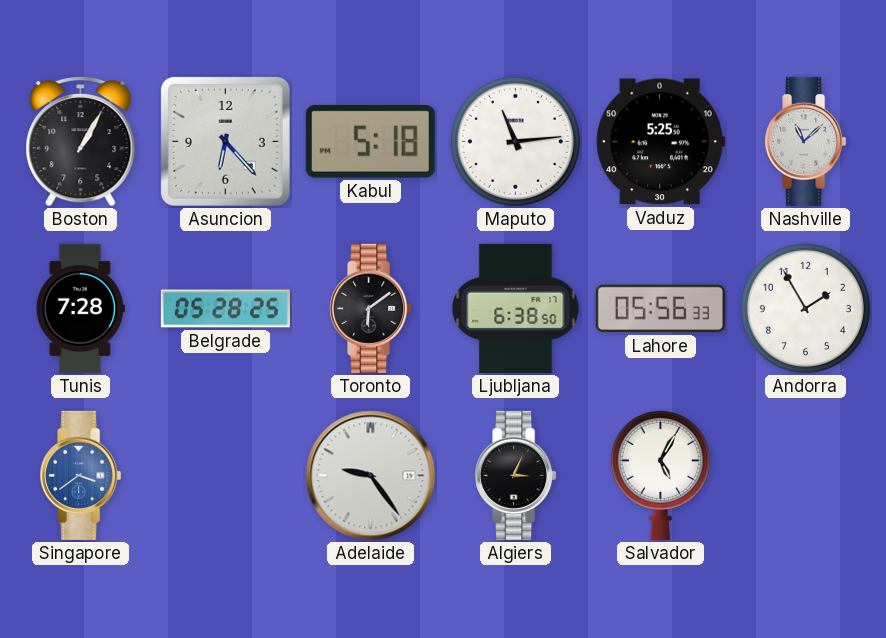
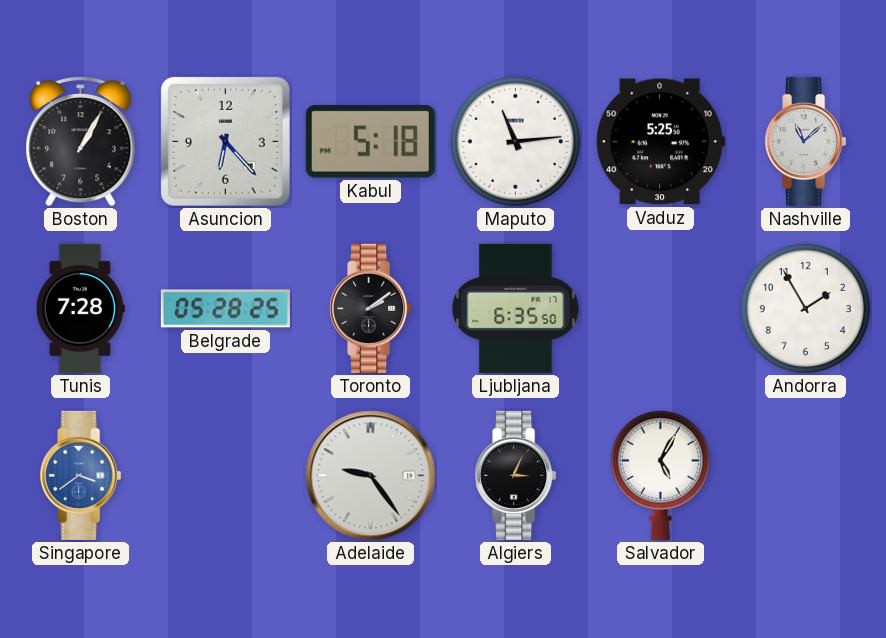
Toronto: 6:09 -> 2:09
Ljubljana: 6:38 -> 6:35
Lahore: 05:56 -> none
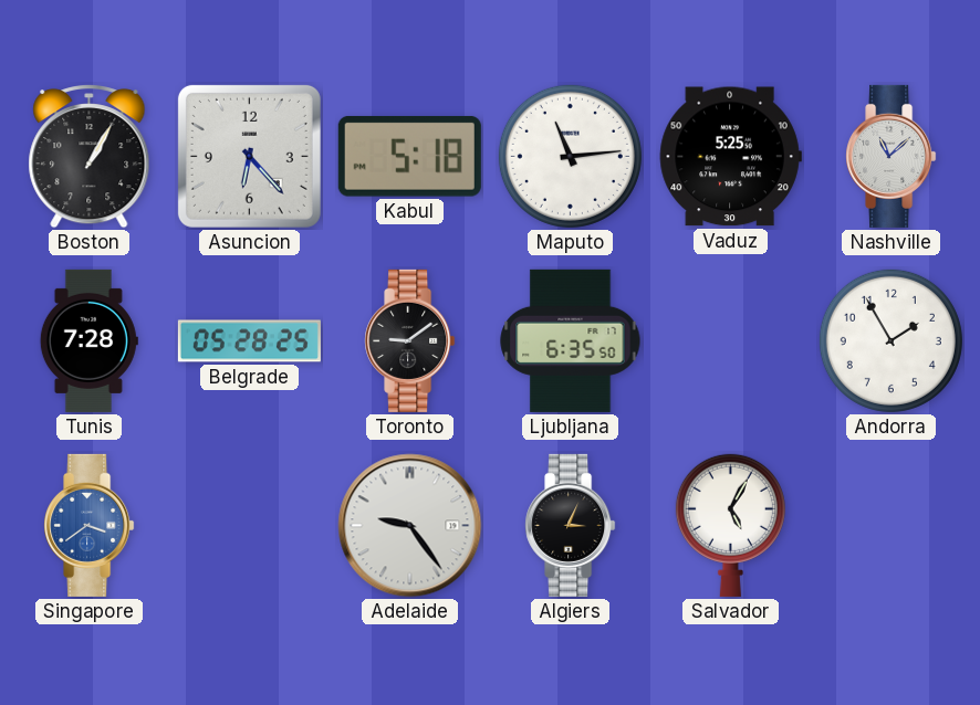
Toronto: 2:09 -> 9:09
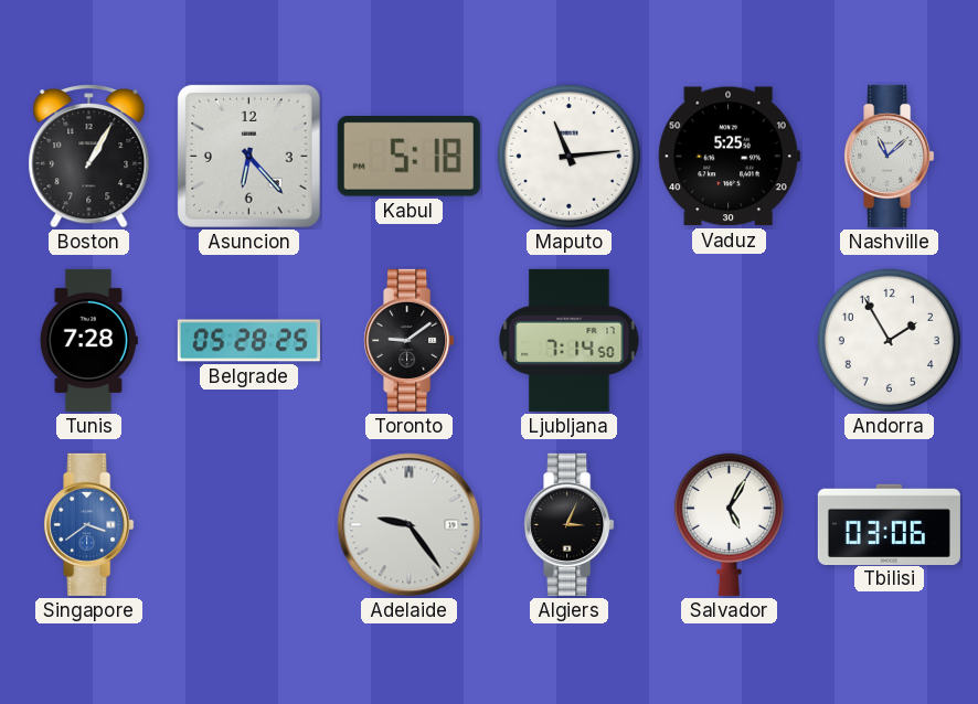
Ljubljana: 6:35 -> 7:14
Tbilisi: none -> 03:06
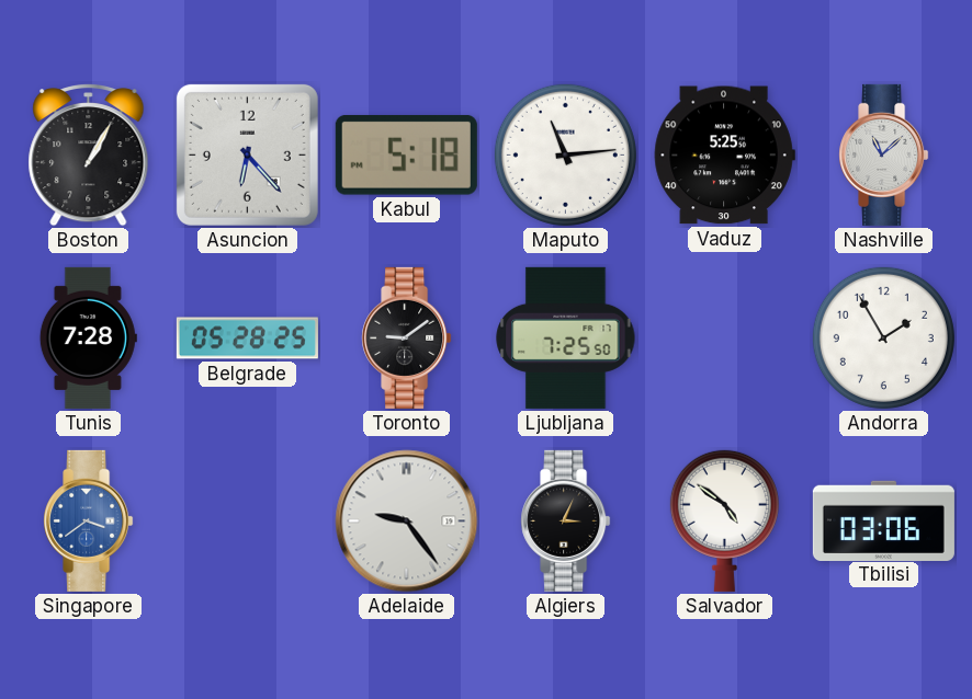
Ljubljana: 7:14 -> 7:25
Salvador: 5:05 -> 4:51
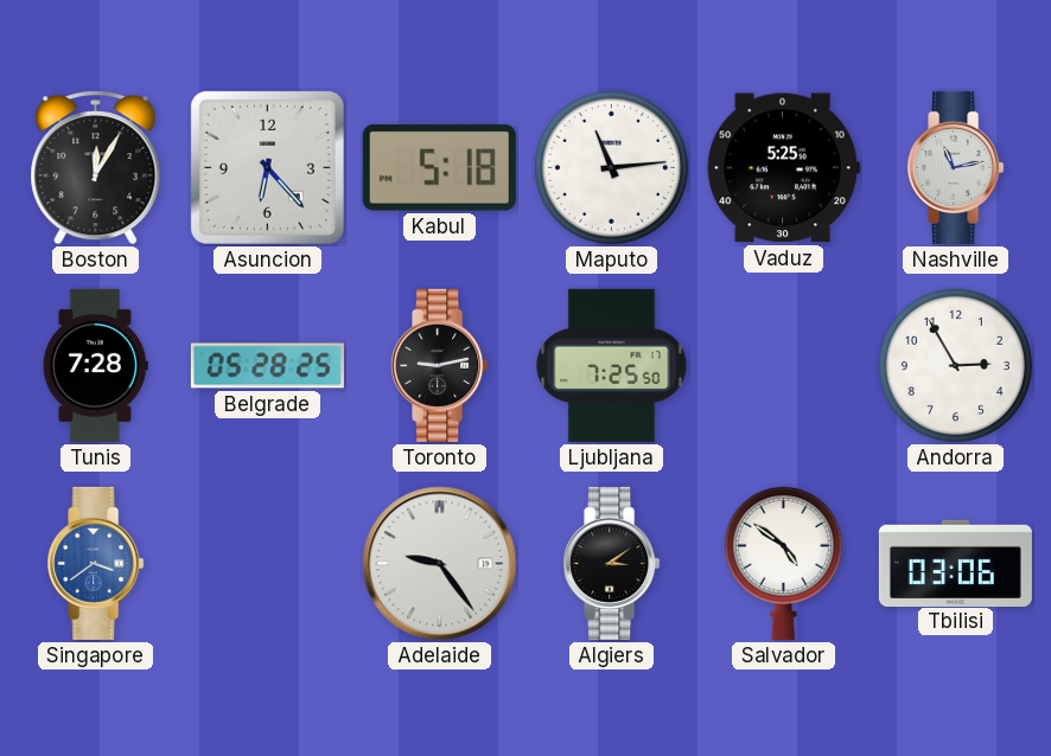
Boston: 1:05 -> 12:05
Nashville: 11:08 -> 11:13
Toronto: 9:09 -> 9:13
Andorra: 1:55 -> 2:55
Algiers: 3:04 -> 3:09
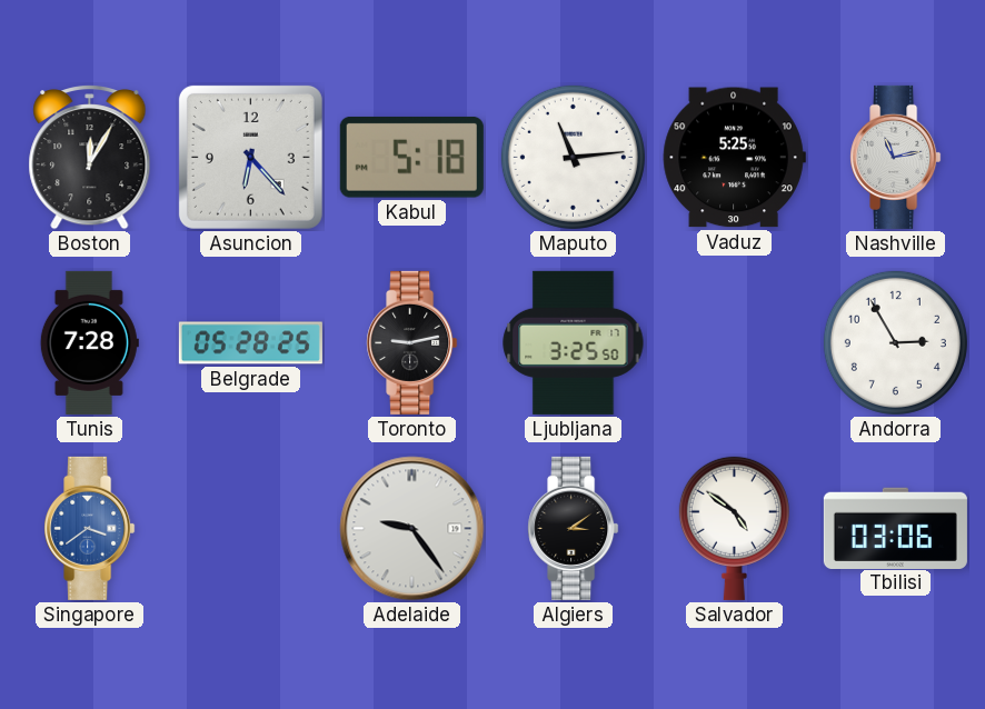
Ljubljana: 7:25 -> 3:25
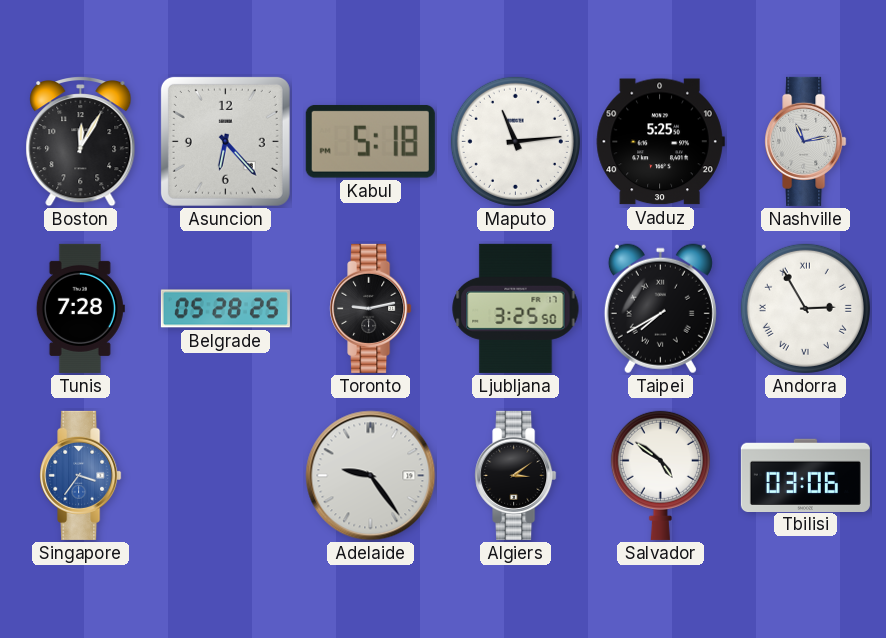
Taipei: none -> 7:40
Andorra numerals: Arabic -> Roman
Singapore: 3:39 -> 3:36
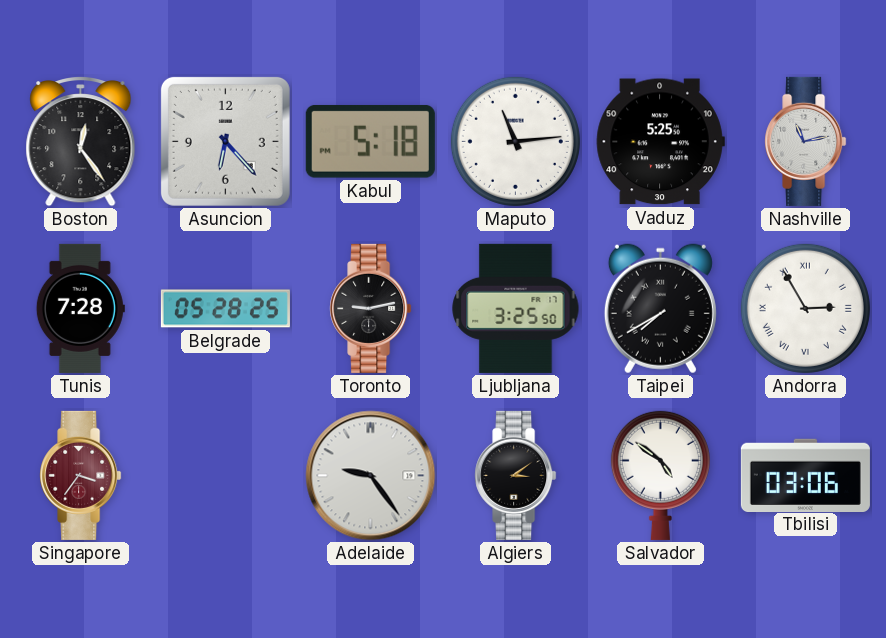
Boston: 12:05 -> 12:24
Singapore dial: blue -> burgundy
